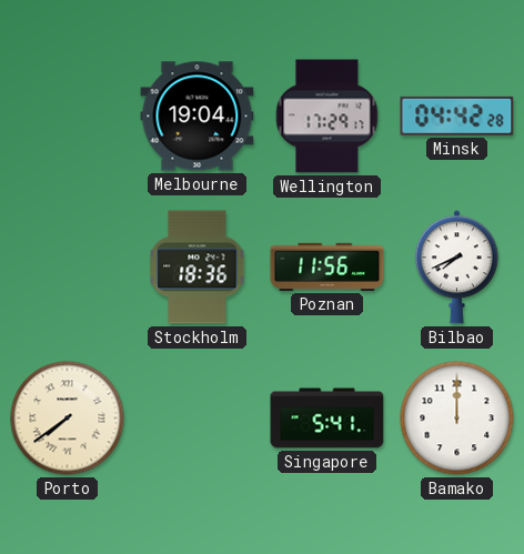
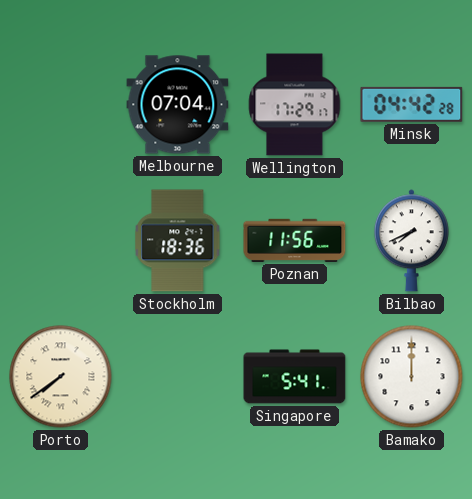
Melbourne: 19:04 -> 07:04
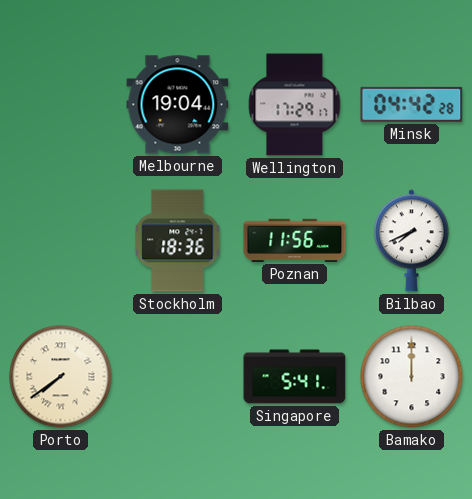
Melbourne: 07:04 -> 19:04
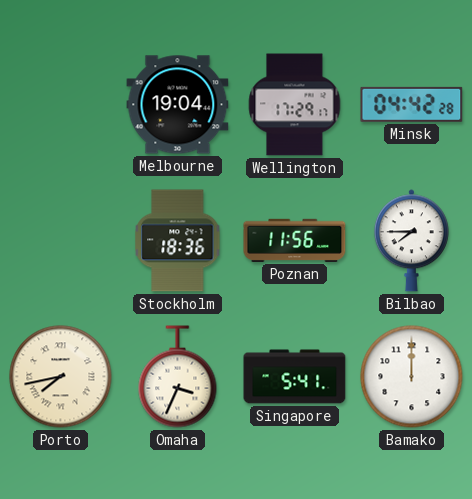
Bilbao: 7:41 -> 7:45
Porto: 7:39 -> 7:43
Omaha: none -> 3:34
